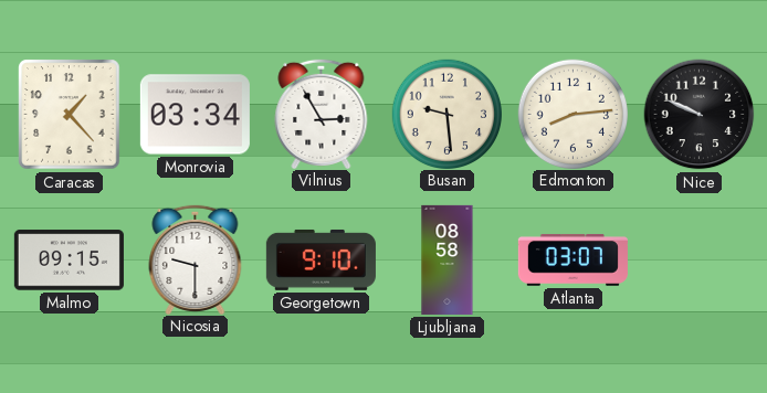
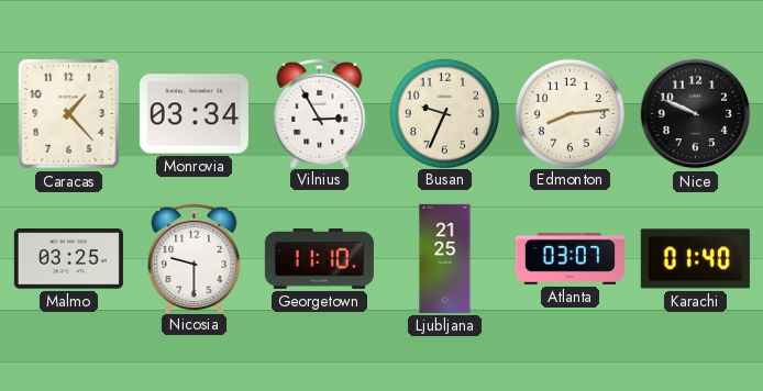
Busan: 9:29 -> 9:34
Malmo: 09:15 -> 03:25
Georgetown: 9:10 -> 11:10
Ljubljana: 08:58 -> 21:25
Karachi: none -> 01:40
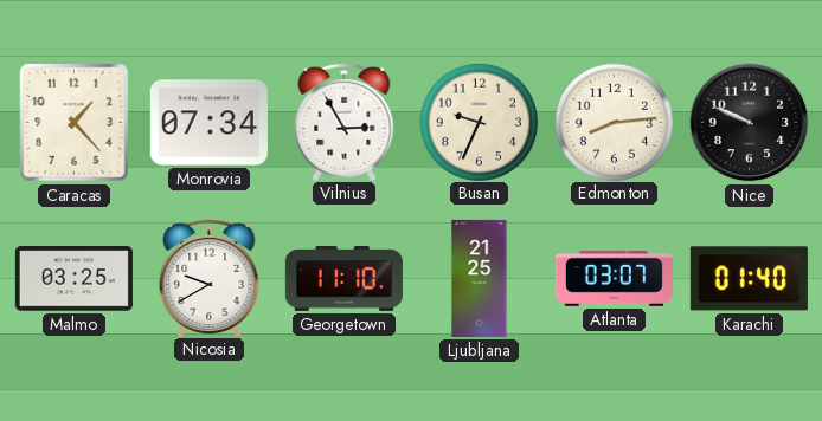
Monrovia: 03:34 -> 07:34
Nicosia: 9:30 -> 9:40
